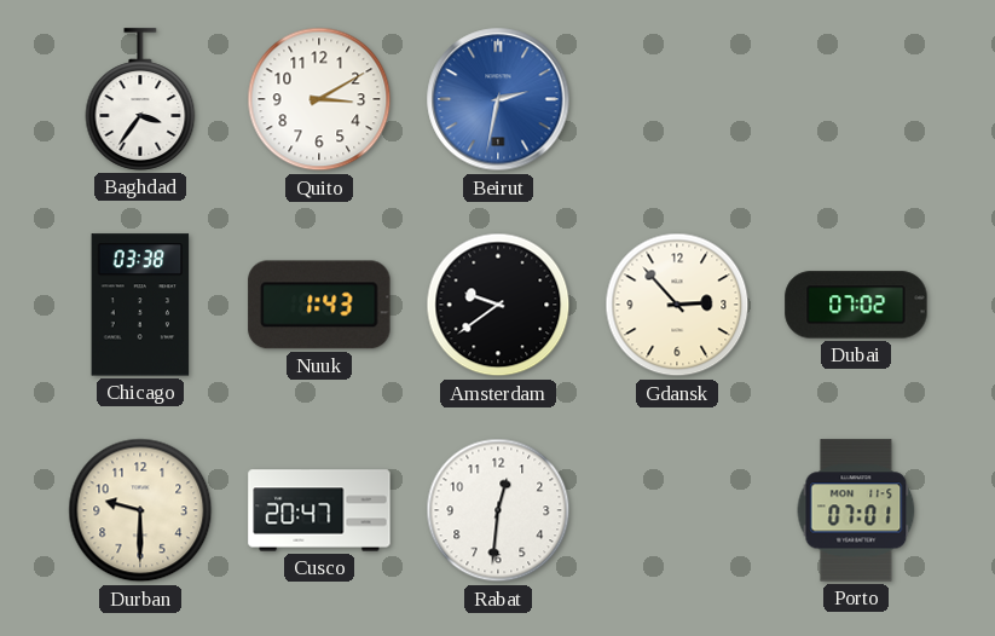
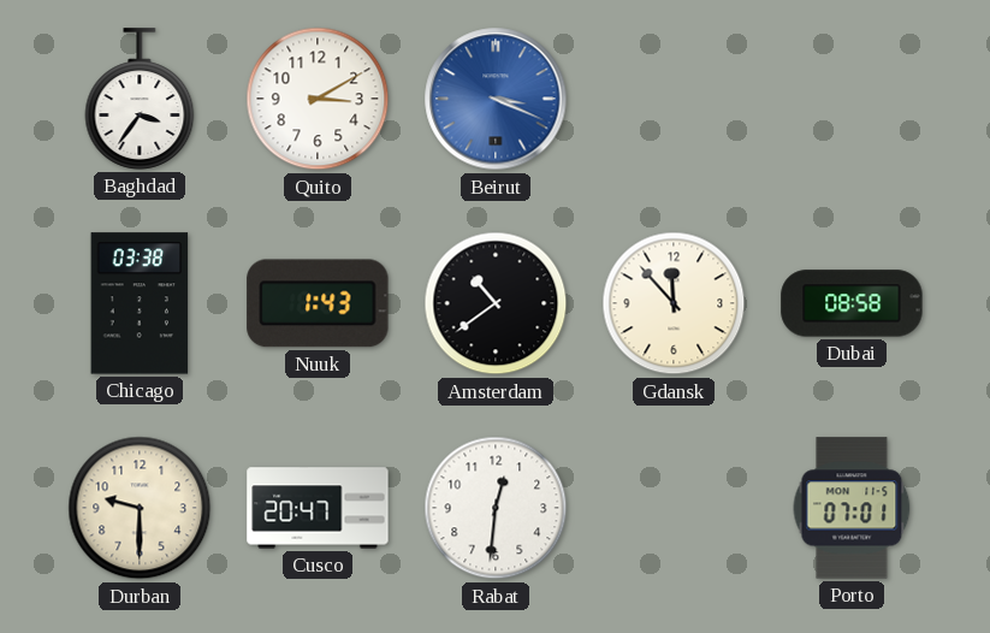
Beirut: 2:32 -> 3:19
Amsterdam: 9:39 -> 10:39
Gdansk: 2:53 -> 11:53
Dubai: 07:02 -> 08:58
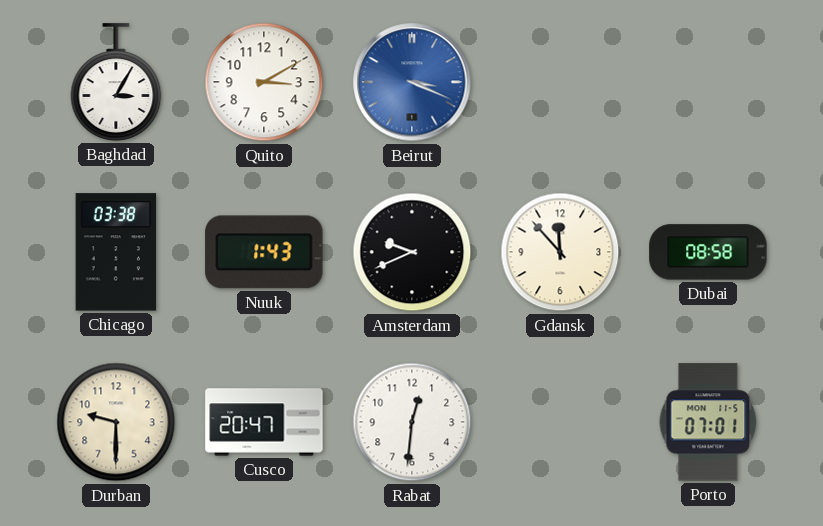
Baghdad: 3:36 -> 3:05
Amsterdam: 10:39 -> 9:41
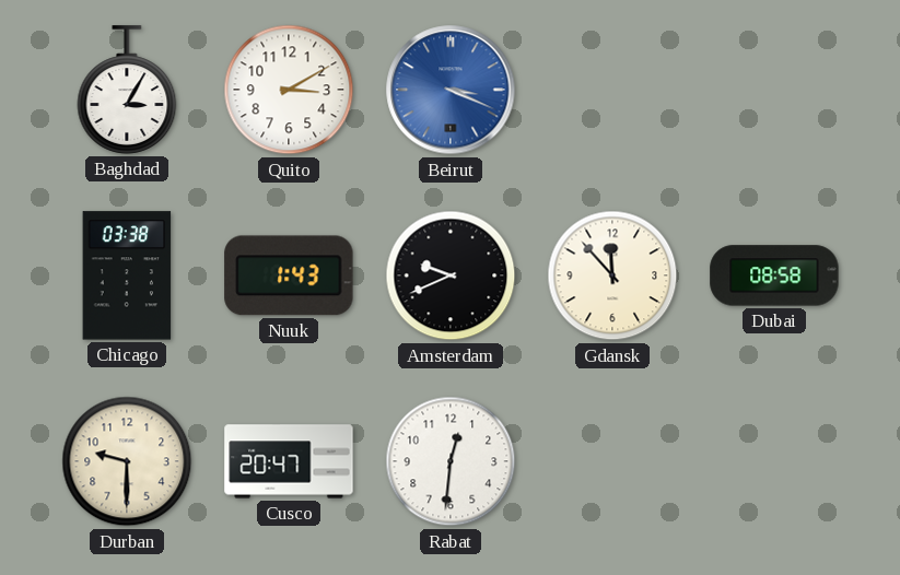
Porto: 07:01 -> none
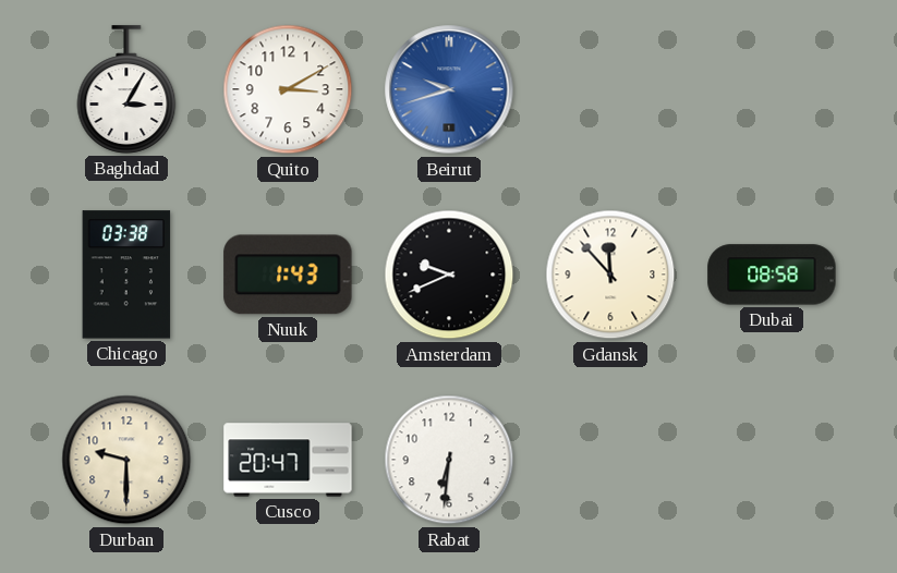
Beirut: 3:19 -> 9:42
Rabat: 12:31 -> 6:31
